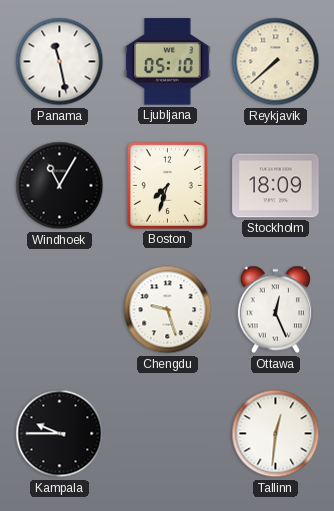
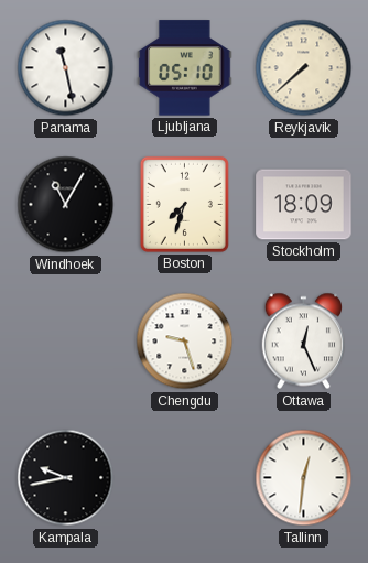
Kampala: 9:45 -> 9:43
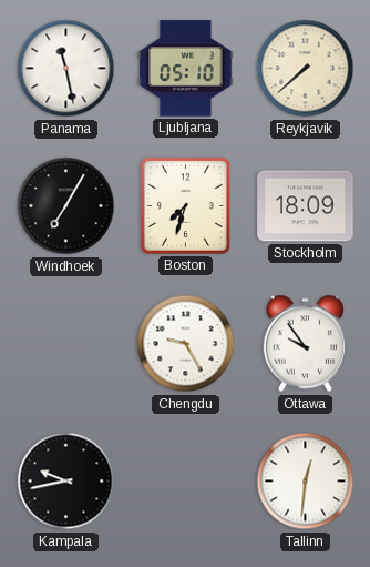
Windhoek: 11:05 -> 7:05
Chengdu: 9:27 -> 9:25
Ottawa: 12:26 -> 9:54
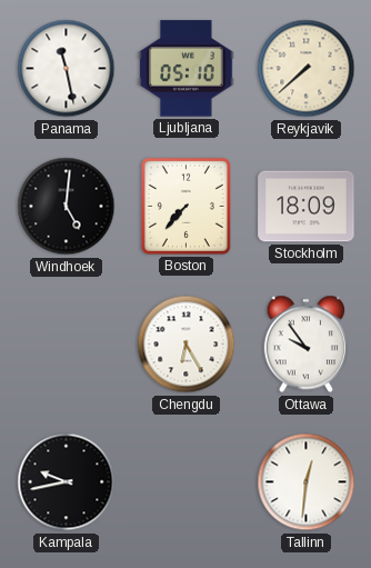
Windhoek: 7:05 -> 5:01
Boston: 7:33 -> 7:37
Chengdu: 9:25 -> 6:25
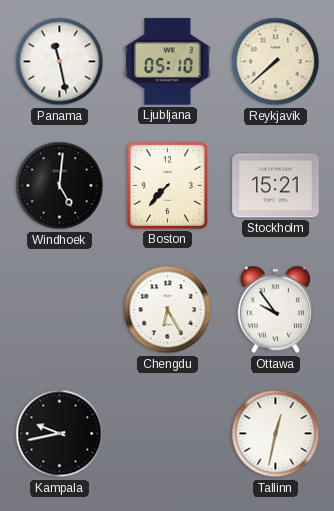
Stockholm: 18:09 -> 15:21
Tallinn: 12:31 -> 12:32
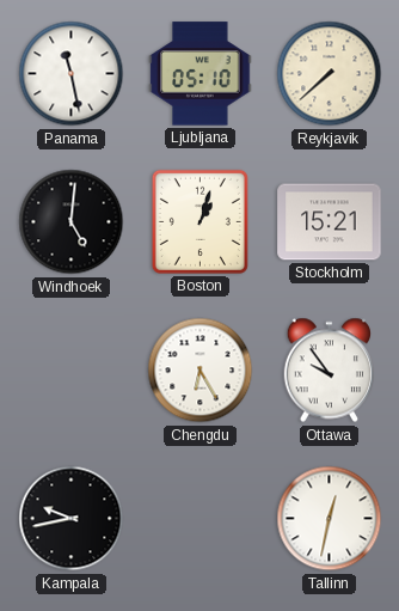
Boston: 7:37 -> 1:03
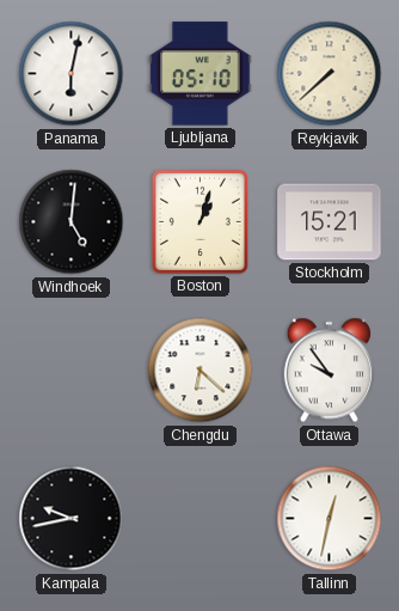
Panama: 11:28 -> 6:02
Chengdu: 6:25 -> 6:22
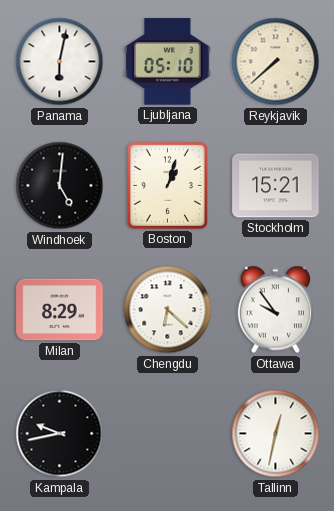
Milan: none -> 8:29
